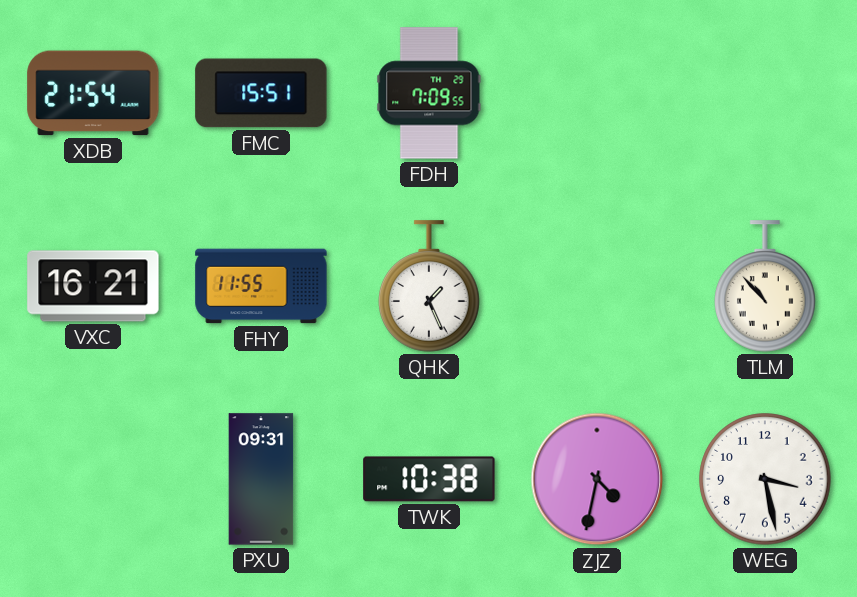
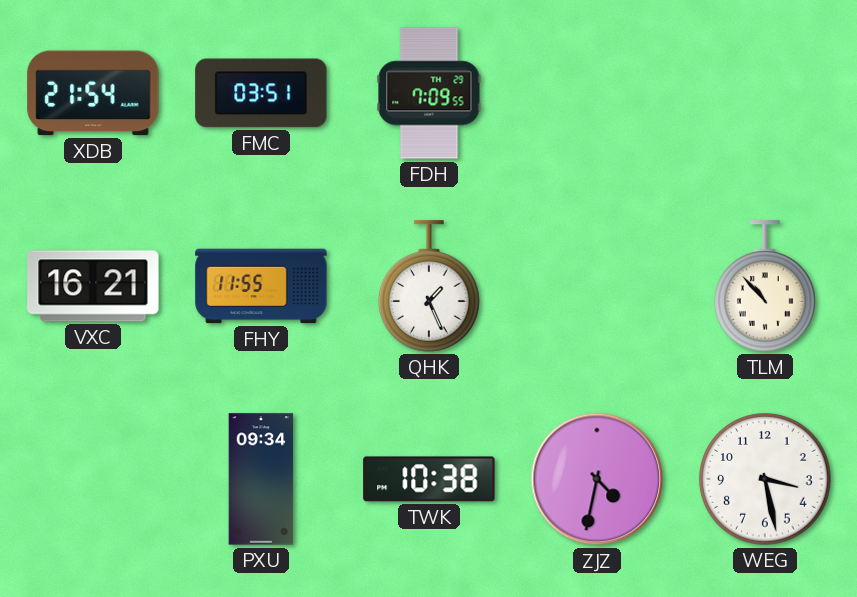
FMC: 15:51 -> 03:51
PXU: 09:31 -> 09:34
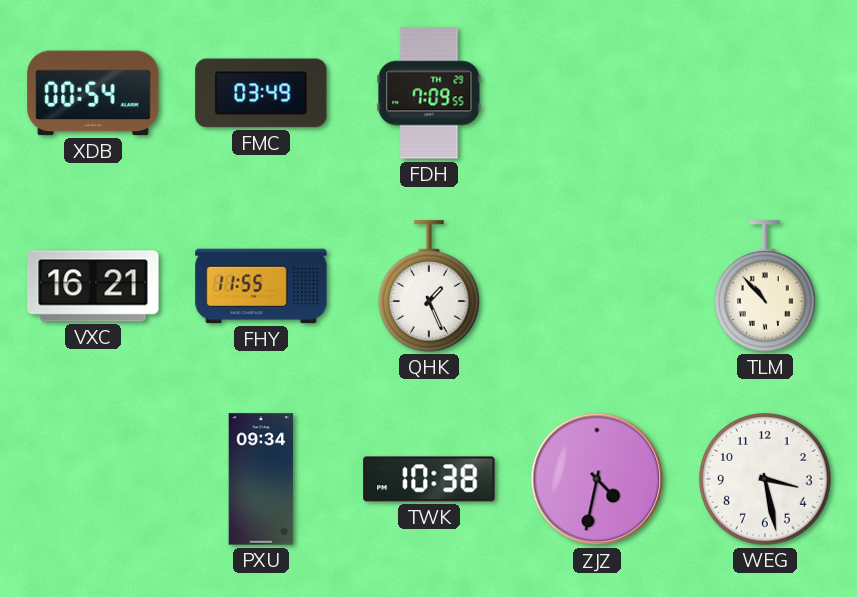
XDB: 21:54 -> 00:54
FMC: 03:51 -> 03:49
